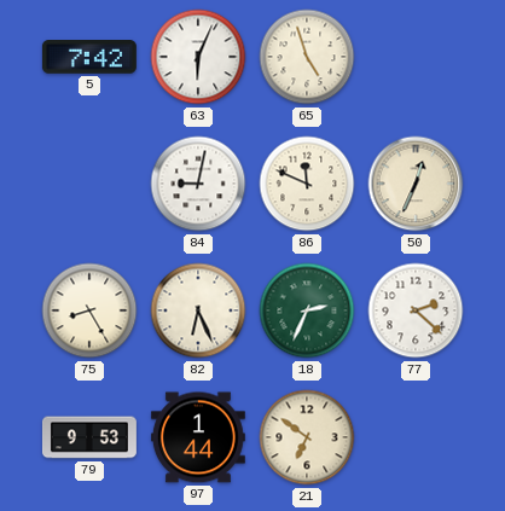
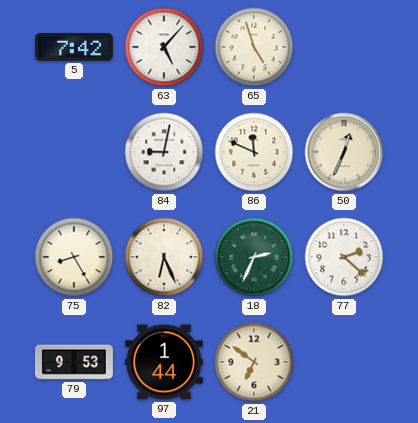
63: 6:04 -> 5:07
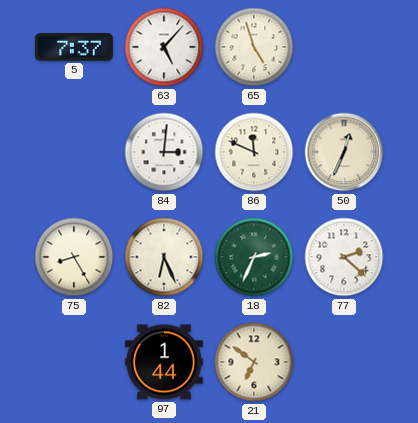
5: 7:42 -> 7:37
84: 9:02 -> 3:01
79: 9:53 -> none
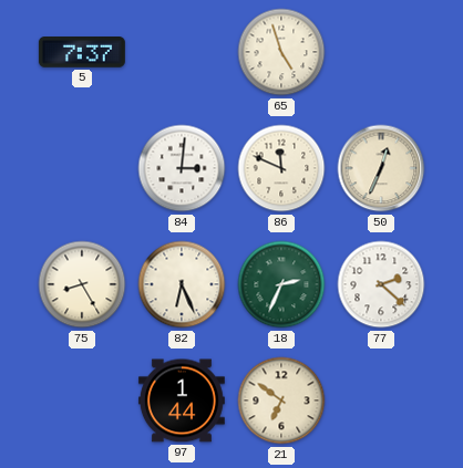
63: 5:07 -> none
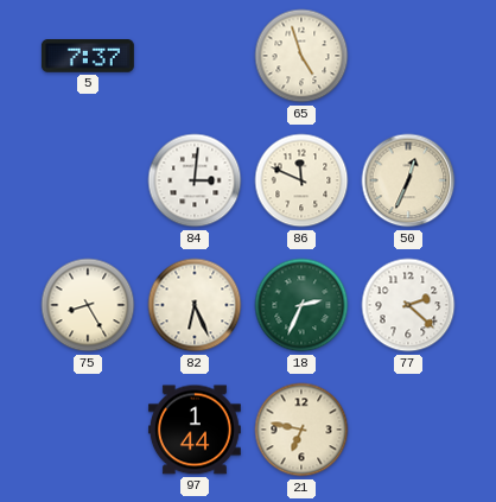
21: 6:51 -> 6:47
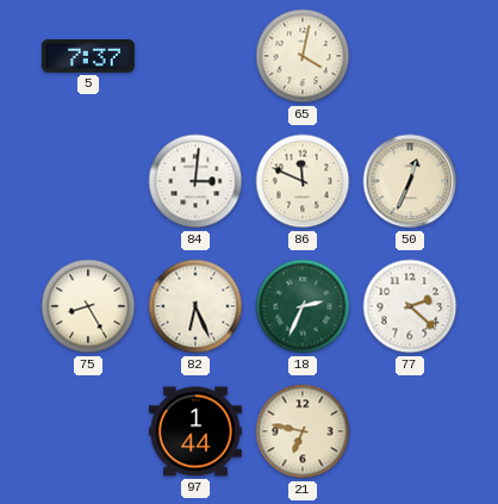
65: 4:57 -> 4:02
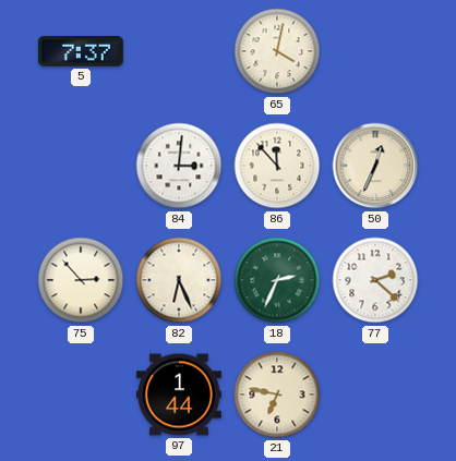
86: 11:49 -> 11:53
75: 8:25 -> 2:53
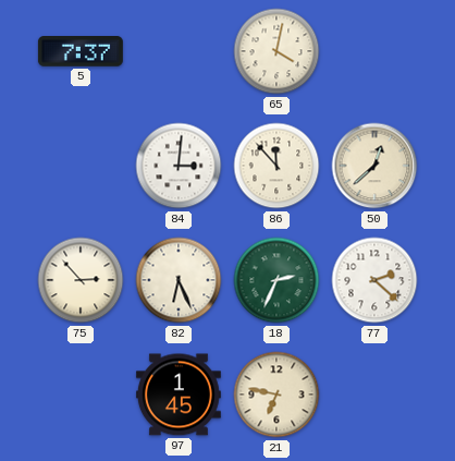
50: 12:34 -> 12:38
97: 1:44 -> 1:45
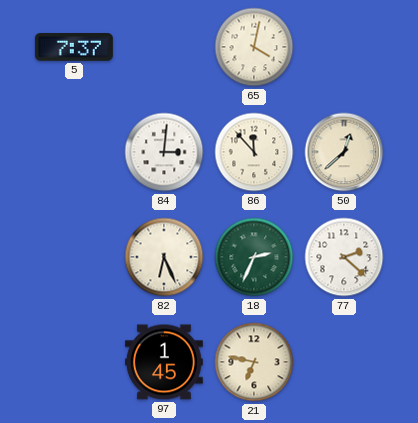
75: 2:53 -> none
